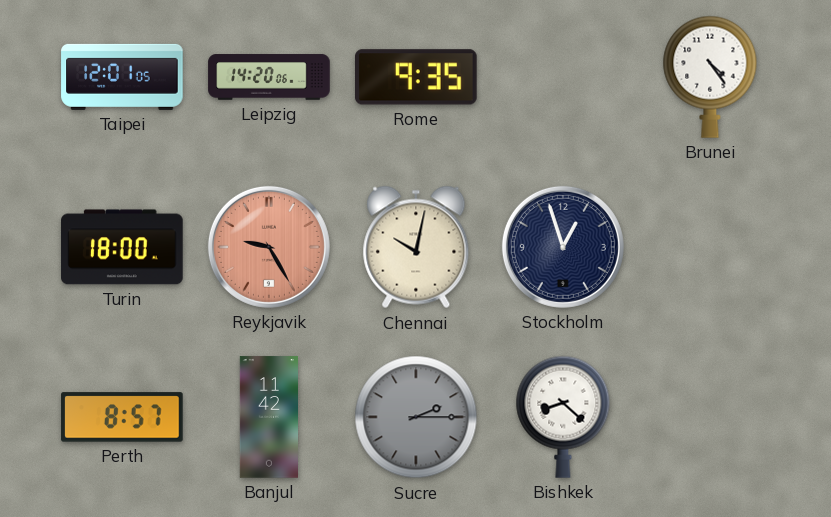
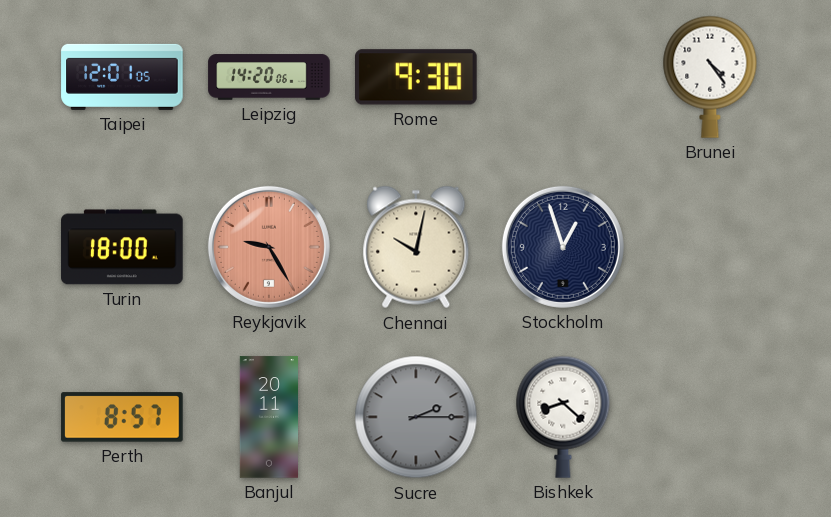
Rome: 9:35 -> 9:30
Banjul: 11:42 -> 20:11
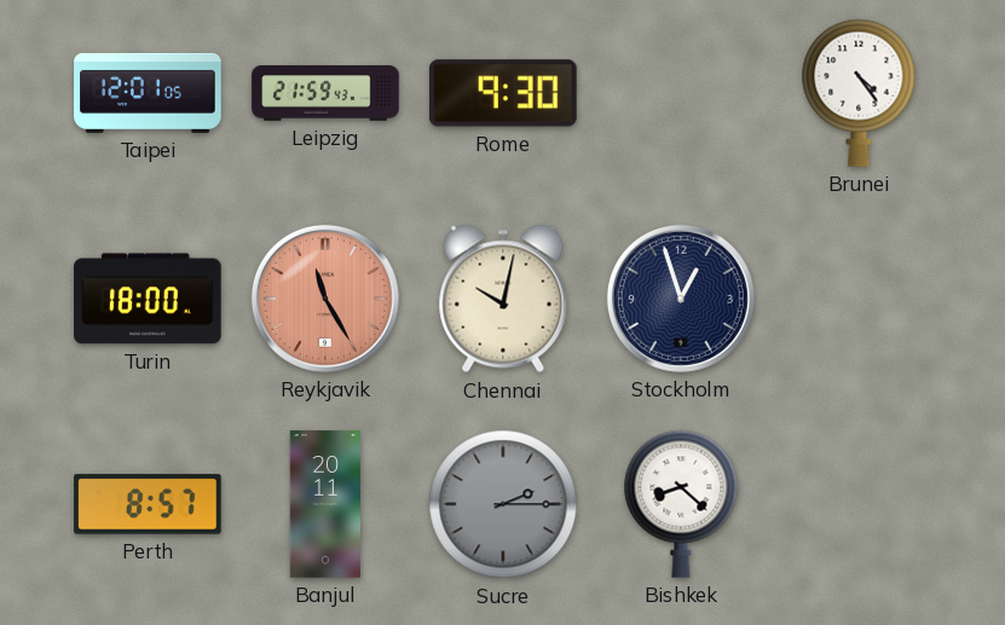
Leipzig: 14:20 -> 21:59
Reykjavik: 9:25 -> 11:25
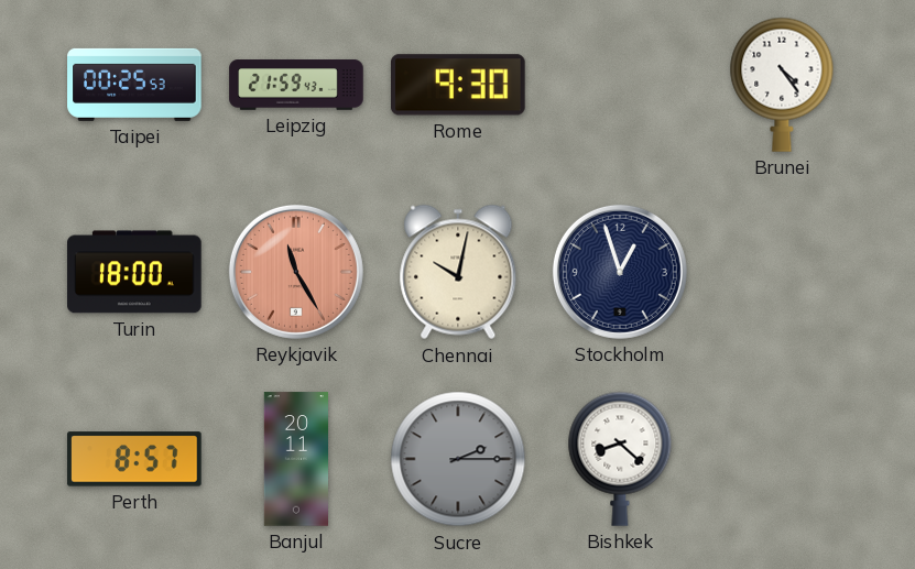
Taipei: 12:01 -> 00:25
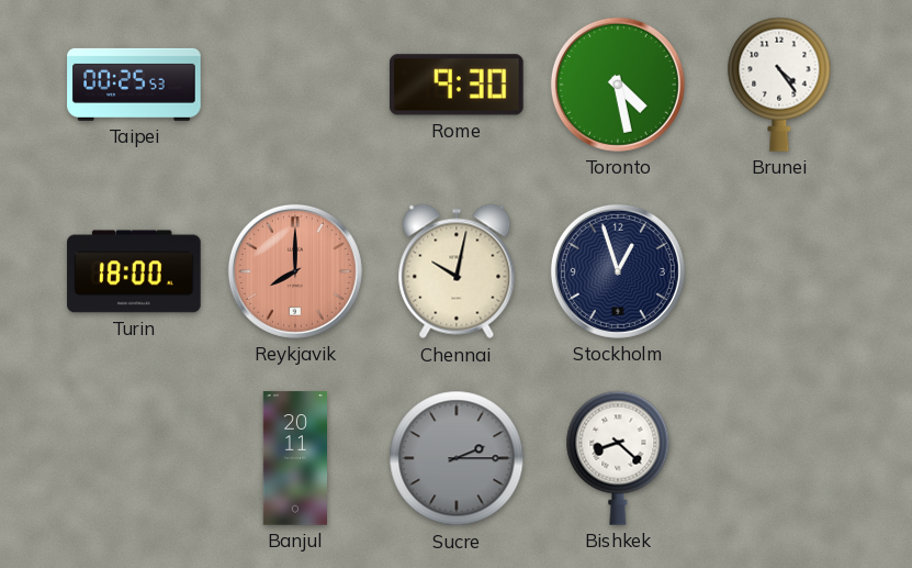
Leipzig: 21:59 -> none
Toronto: none -> 4:28
Reykjavik: 11:25 -> 8:00
Perth: 8:57 -> none
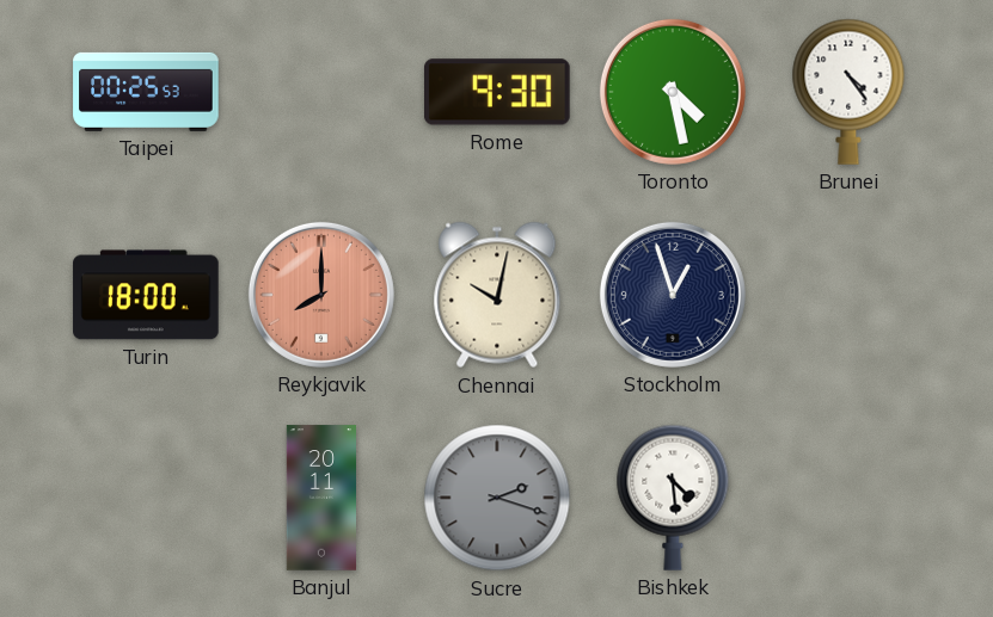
Sucre: 2:15 -> 2:18
Bishkek: 8:22 -> 4:29
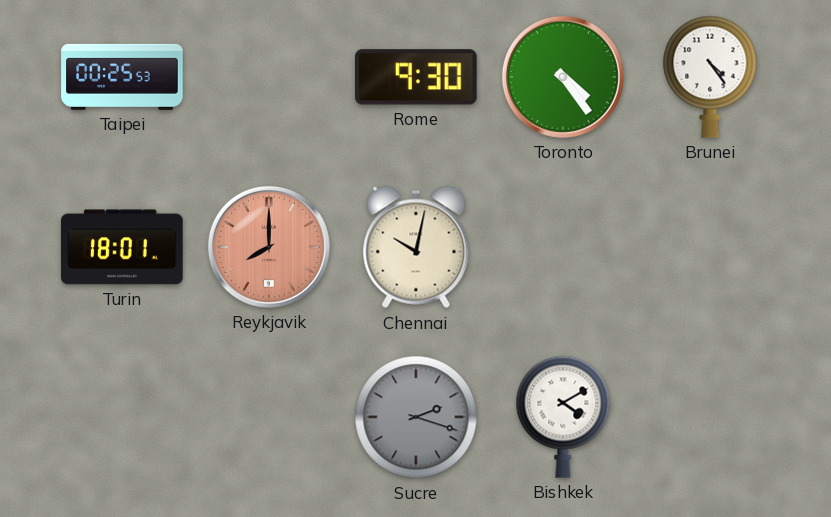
Toronto: 4:28 -> 4:24
Turin: 18:00 -> 18:01
Stockholm: 12:57 -> none
Banjul: 20:11 -> none
Bishkek: 4:29 -> 4:10
